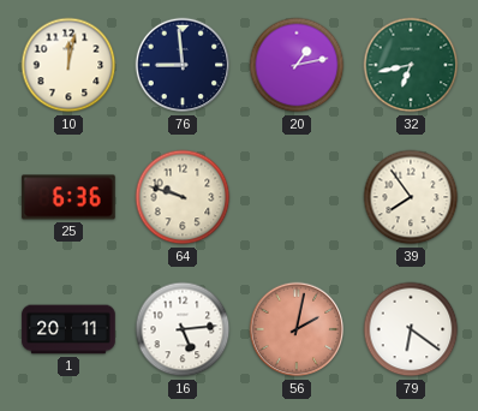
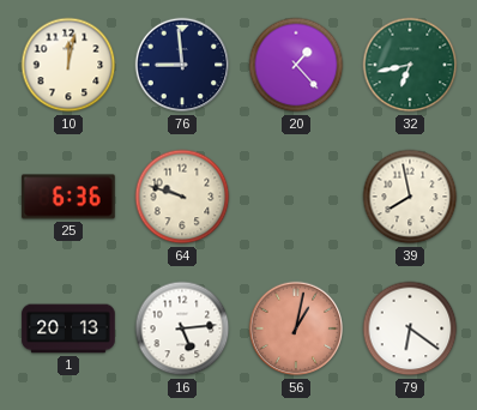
20: 1:13 -> 1:23
39: 7:54 -> 7:58
1: 20:11 -> 20:13
56: 2:02 -> 1:02
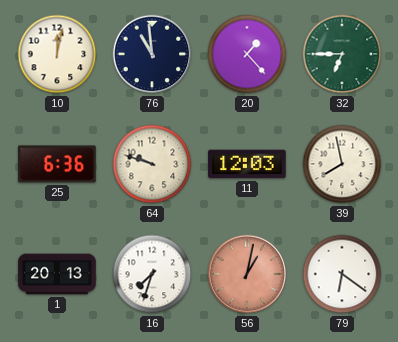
76: 8:59 -> 10:59
32: 6:43 -> 6:45
11: none -> 12:03
16: 5:14 -> 7:33
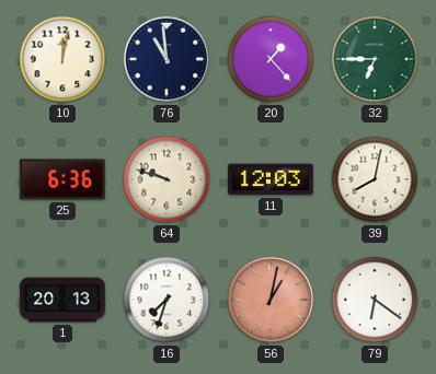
39: 7:58 -> 8:02
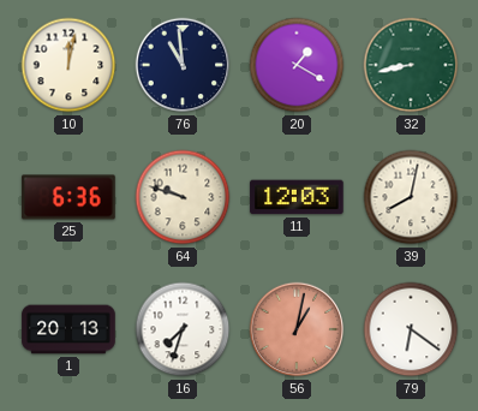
20: 1:23 -> 1:20
32: 6:45 -> 8:43
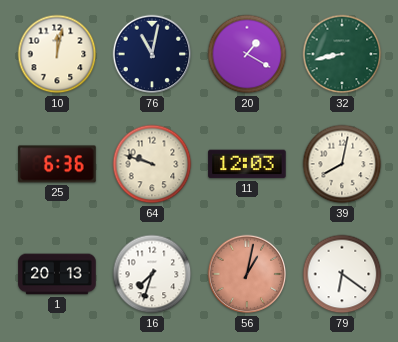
76: 10:59 -> 11:02
